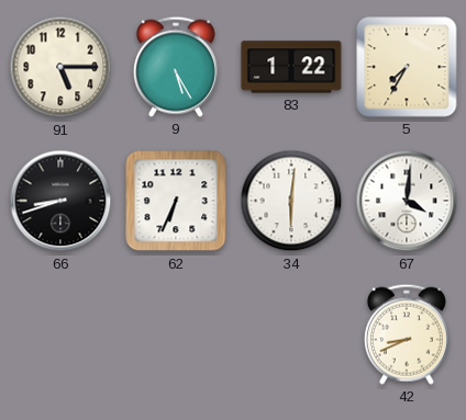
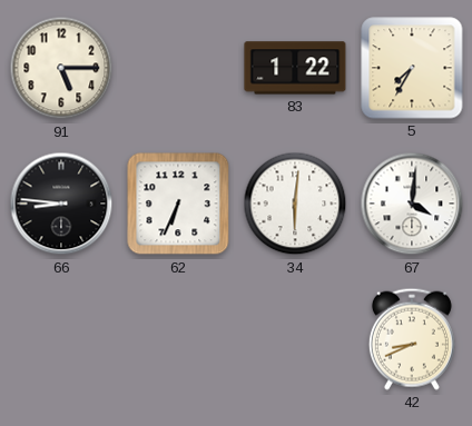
9: 5:25 -> none
66: 8:42 -> 8:46
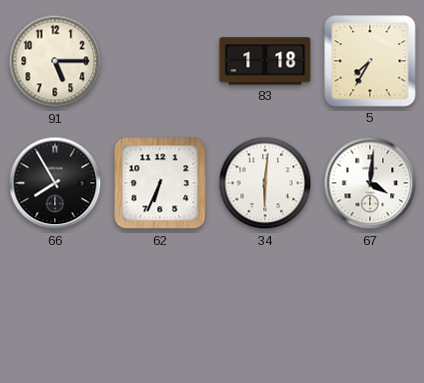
83: 1:22 -> 1:18
66: 8:46 -> 7:55
42: 8:41 -> none
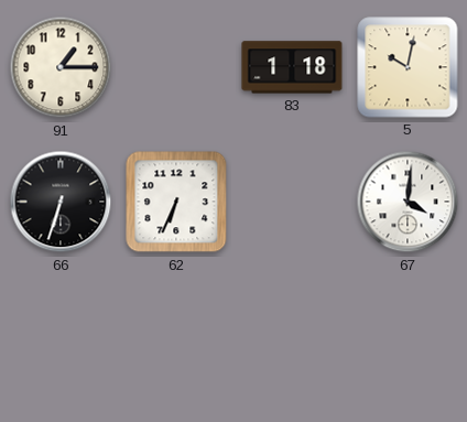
91: 5:15 -> 1:15
5: 7:35 -> 10:02
66: 7:55 -> 6:33
34: 6:01 -> none
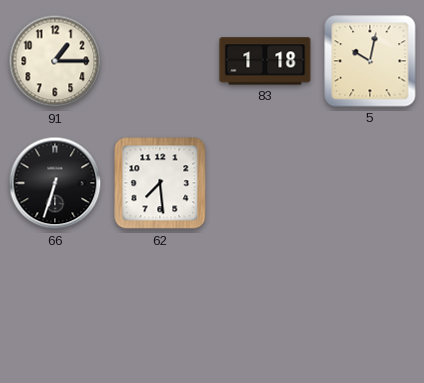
62: 6:34 -> 7:29
67: 4:01 -> none
